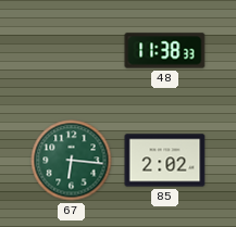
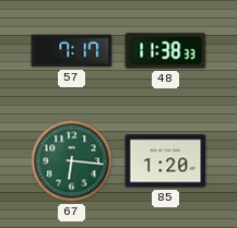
57: none -> 7:17
85: 2:02 -> 1:20
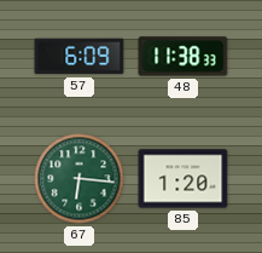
57: 7:17 -> 6:09
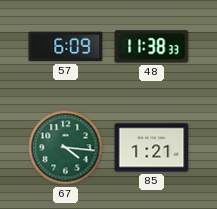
67: 6:16 -> 4:16
85: 1:20 -> 1:21
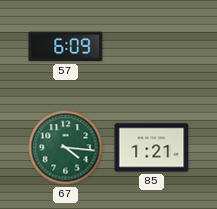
48: 11:38 -> none
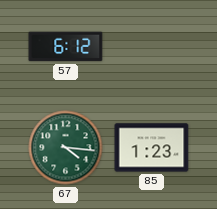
57: 6:09 -> 6:12
85: 1:21 -> 1:23
